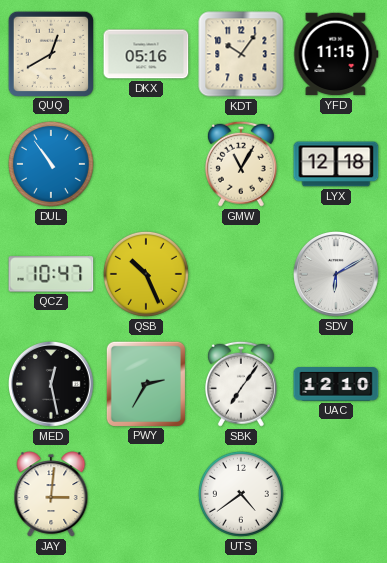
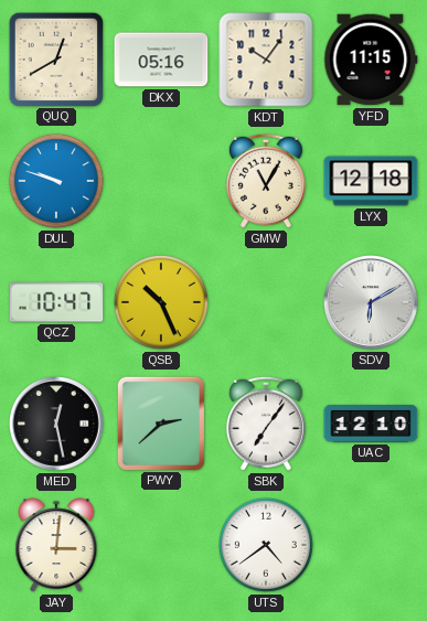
DUL: 10:54 -> 9:48
PWY: 2:35 -> 2:38
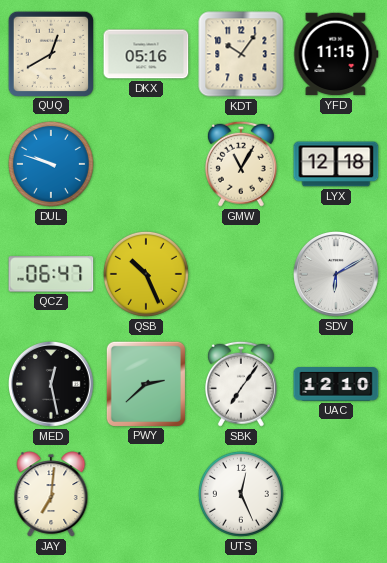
QCZ: 10:47 -> 06:47
JAY: 3:01 -> 7:01
UTS: 4:39 -> 12:26
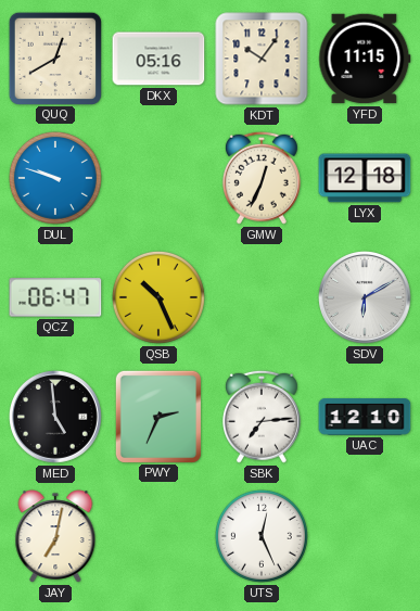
GMW: 11:05 -> 12:34
MED: 12:28 -> 4:59
PWY: 2:38 -> 2:34
SBK: 7:06 -> 7:14
JAY: 7:01 -> 7:02
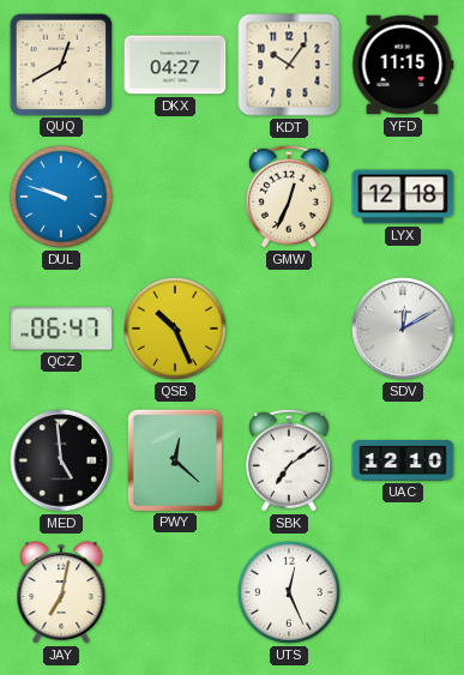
DKX: 05:16 -> 04:27
SDV: 6:10 -> 12:10
PWY: 2:34 -> 12:22
SBK: 7:14 -> 7:09
